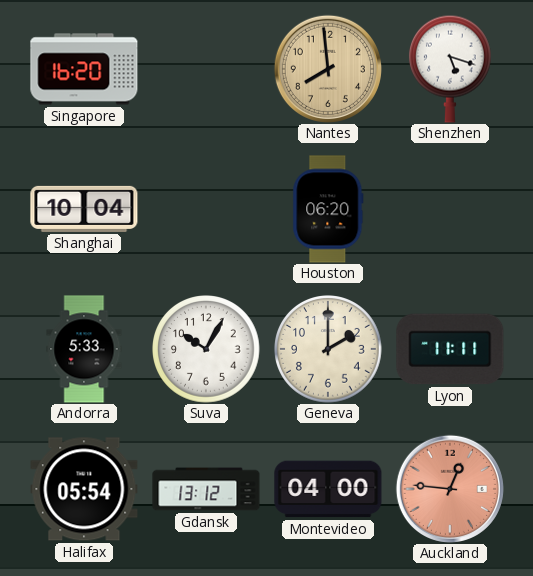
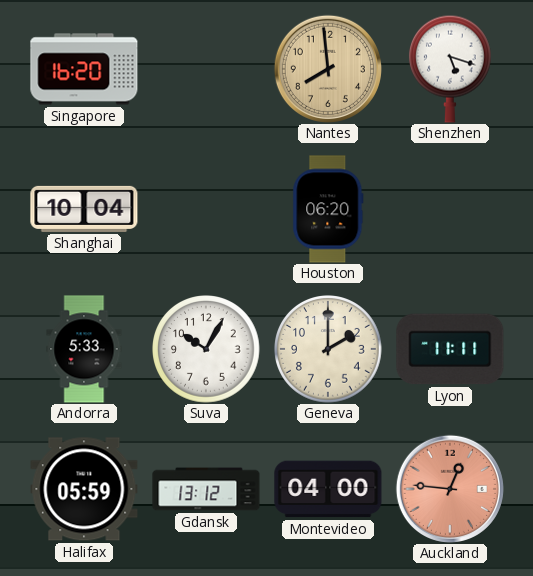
Halifax: 05:54 -> 05:59
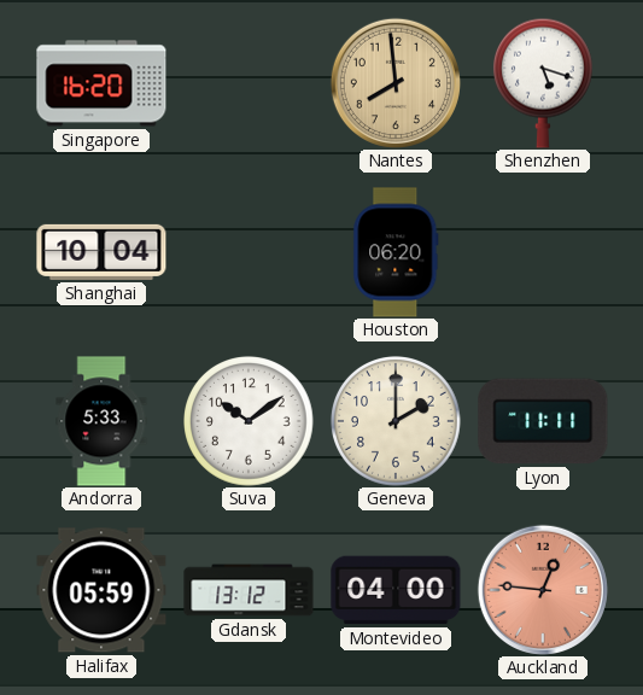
Suva: 10:05 -> 10:09
